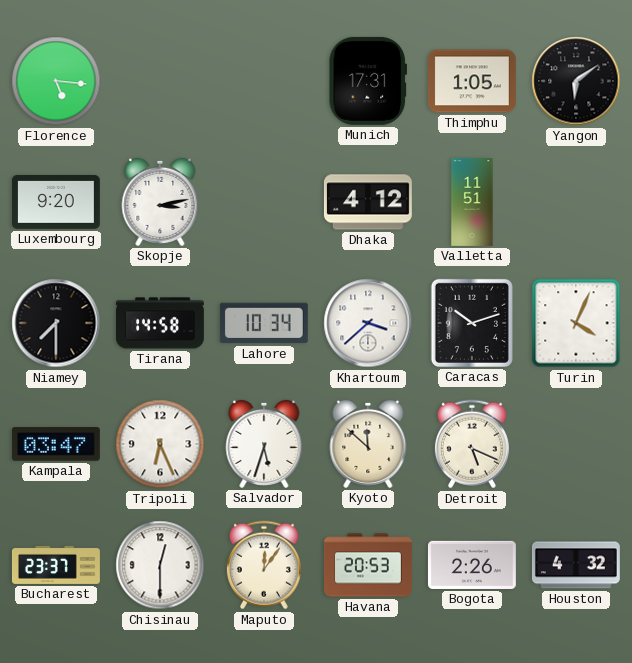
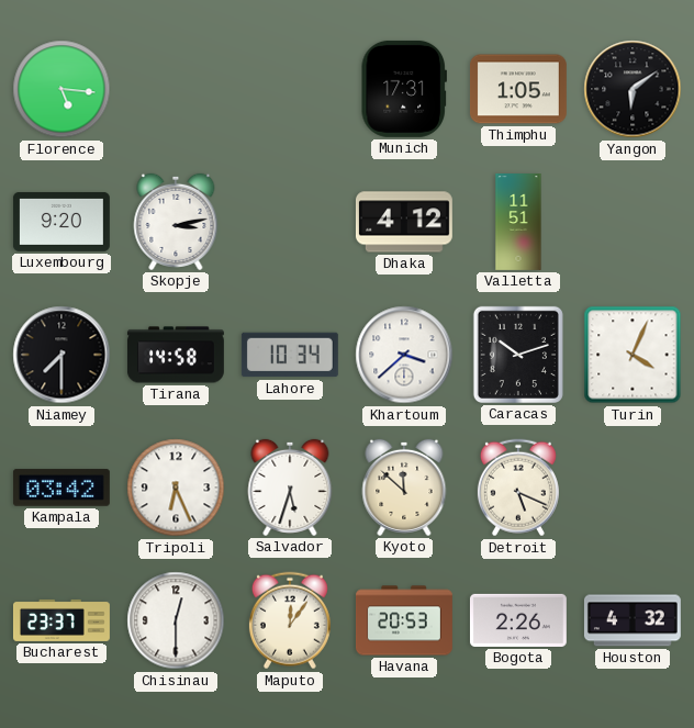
Kampala: 03:47 -> 03:42
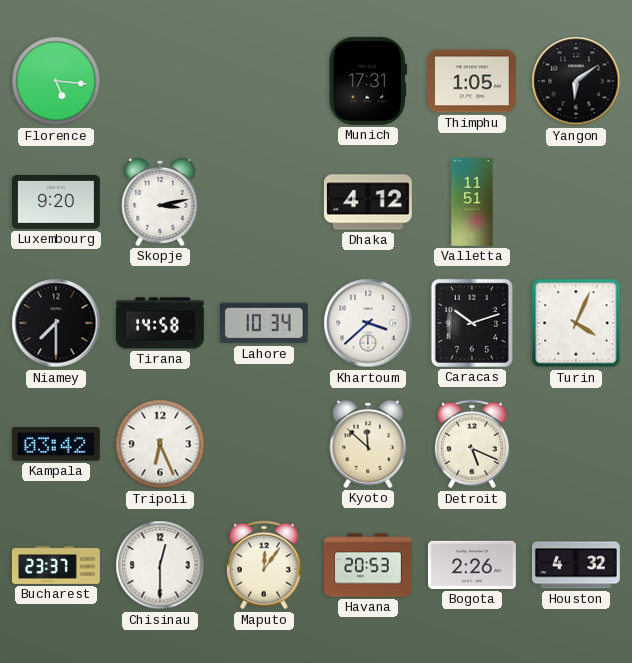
Salvador: 5:33 -> none
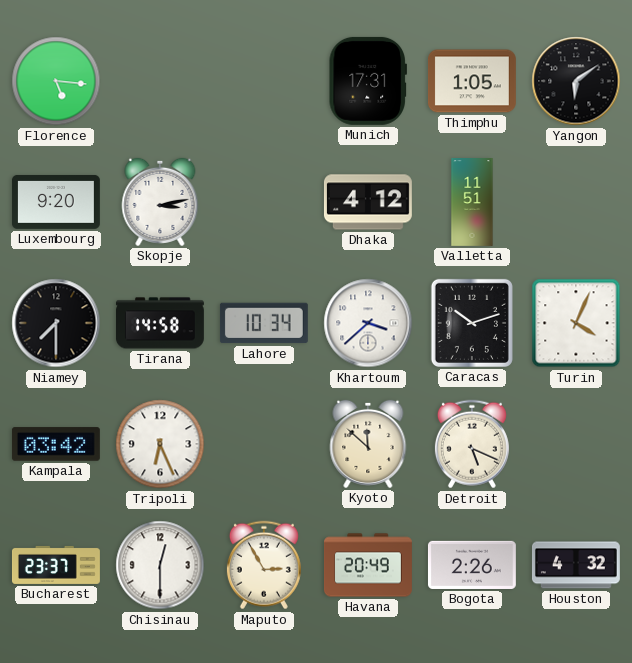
Maputo: 12:06 -> 2:55
Havana: 20:53 -> 20:49
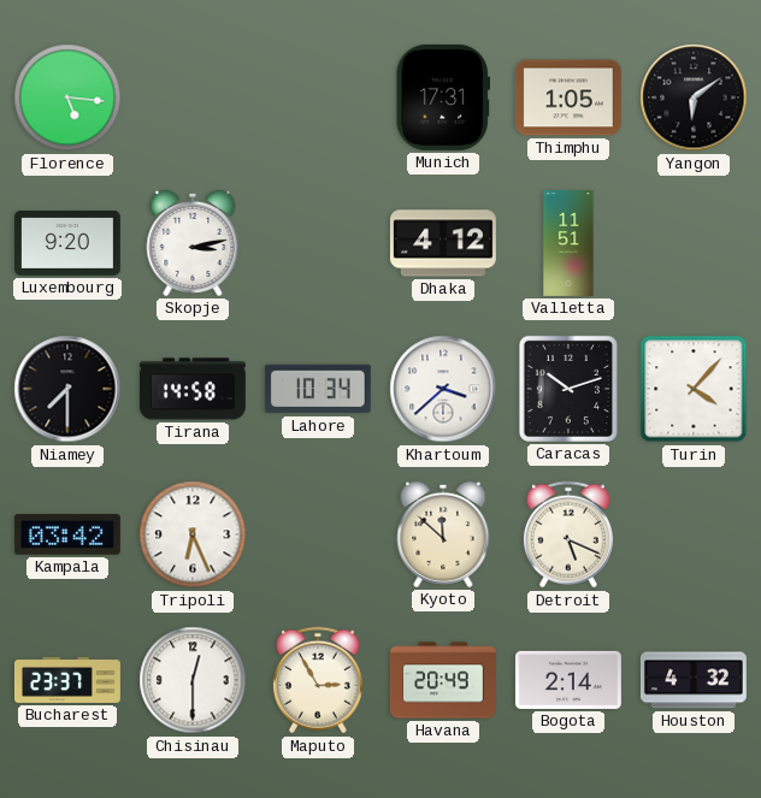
Turin: 4:04 -> 4:07
Bogota: 2:26 -> 2:14
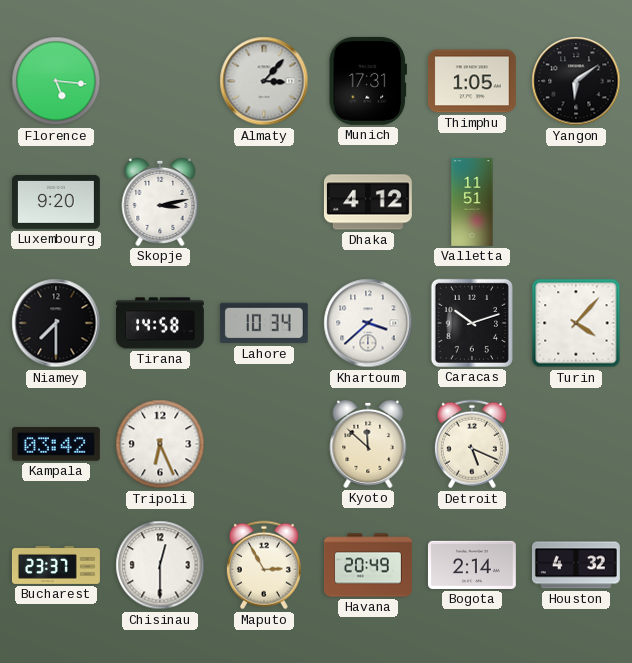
Almaty: none -> 3:07
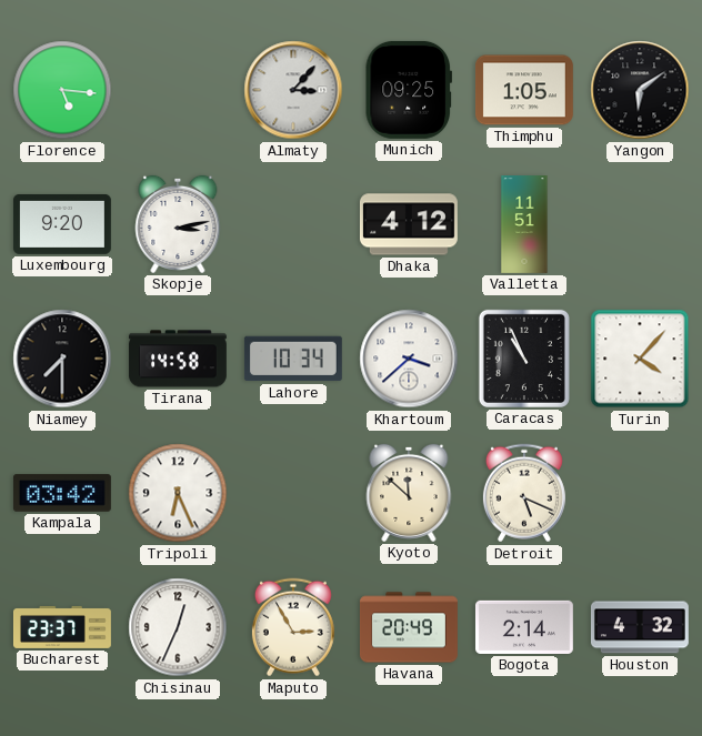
Munich: 17:31 -> 09:25
Caracas: 10:12 -> 10:56
Chisinau: 12:30 -> 12:34
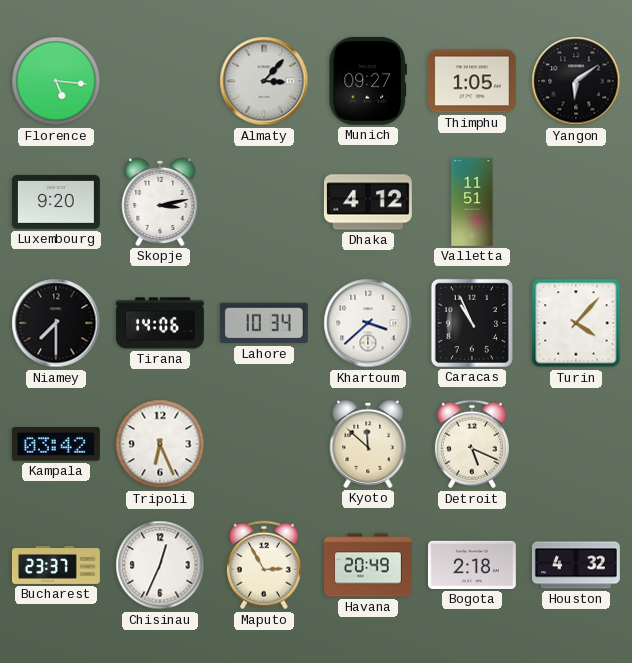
Munich: 09:25 -> 09:27
Tirana: 14:58 -> 14:06
Bogota: 2:14 -> 2:18
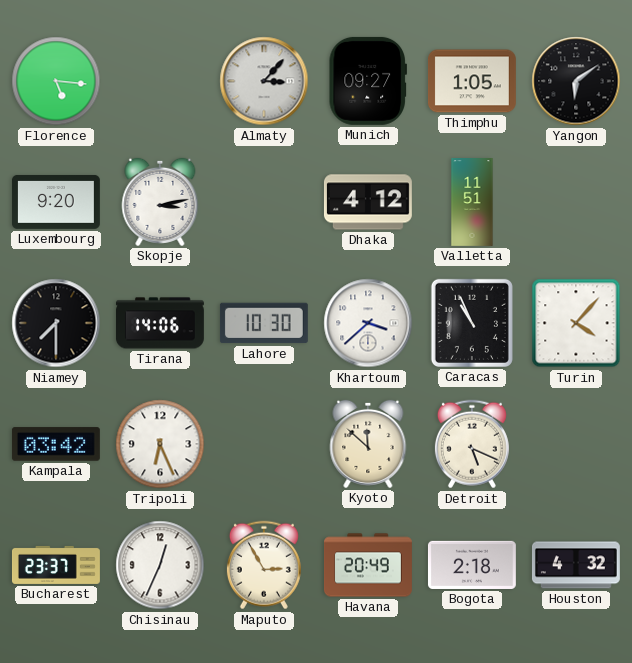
Lahore: 10:34 -> 10:30
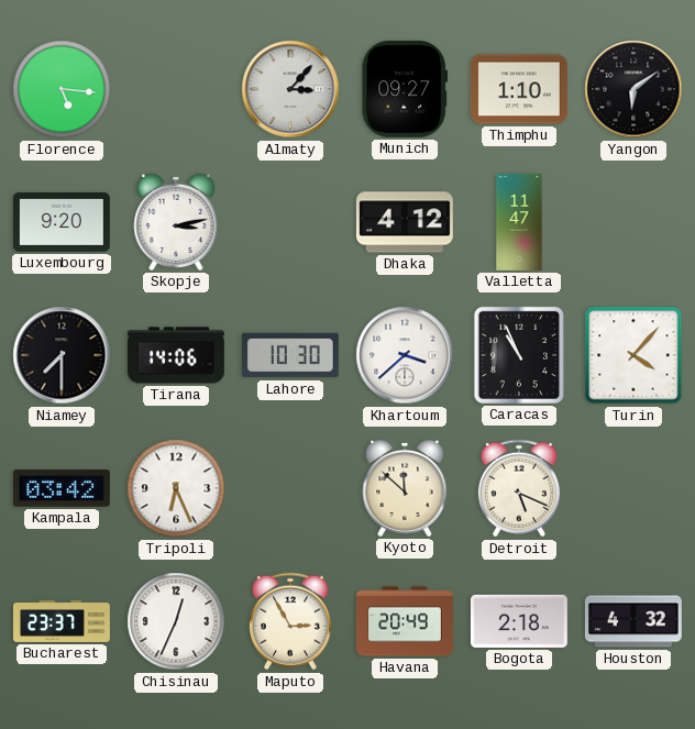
Thimphu: 1:05 -> 1:10
Valletta: 11:51 -> 11:47
